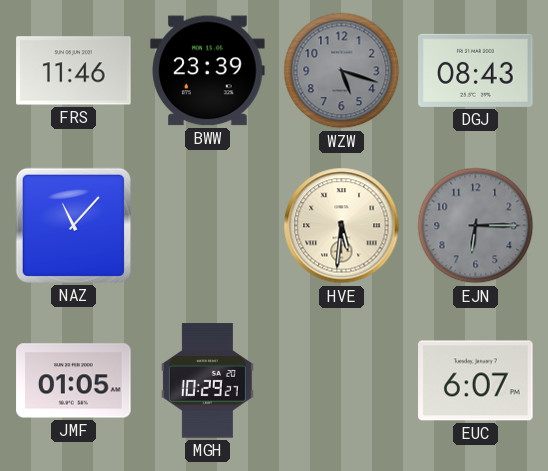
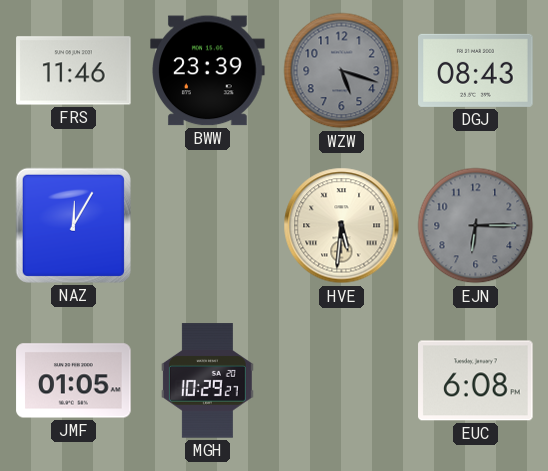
NAZ: 11:07 -> 12:05
EUC: 6:07 -> 6:08
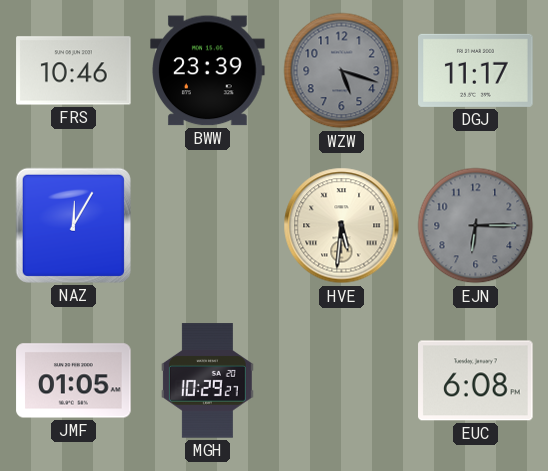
FRS: 11:46 -> 10:46
DGJ: 08:43 -> 11:17
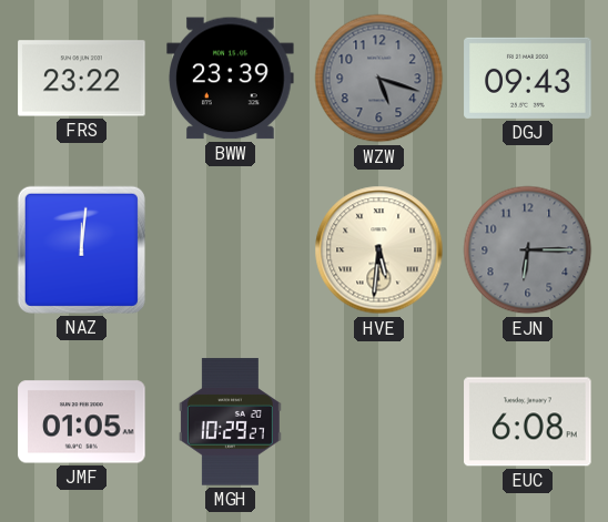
FRS: 10:46 -> 23:22
DGJ: 11:17 -> 09:43
NAZ: 12:05 -> 12:01
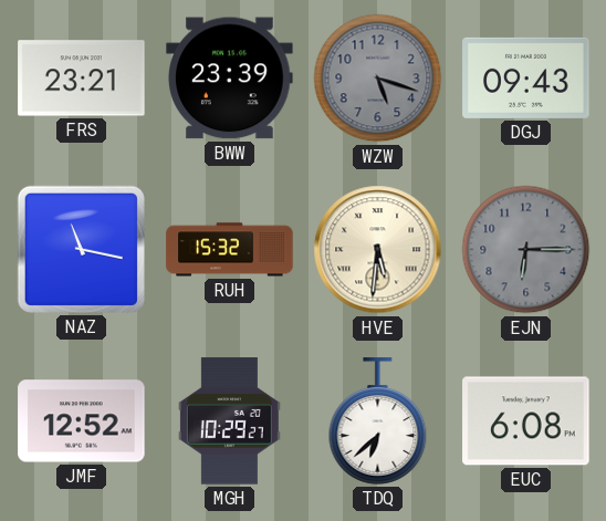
FRS: 23:22 -> 23:21
NAZ: 12:01 -> 11:17
RUH: none -> 15:32
JMF: 01:05 -> 12:52
TDQ: none -> 6:38
